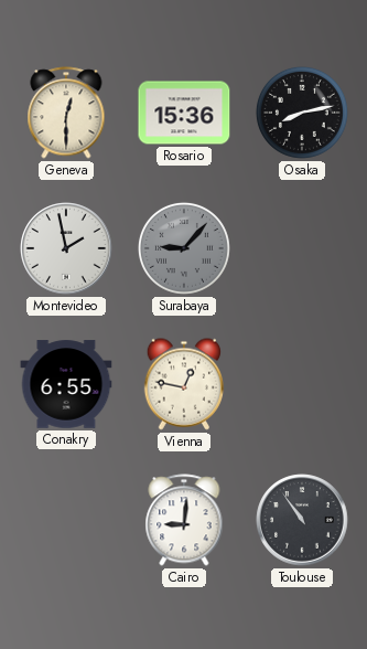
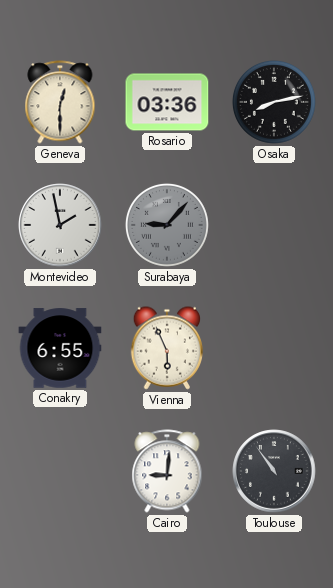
Rosario: 15:36 -> 03:36
Vienna: 12:47 -> 5:56
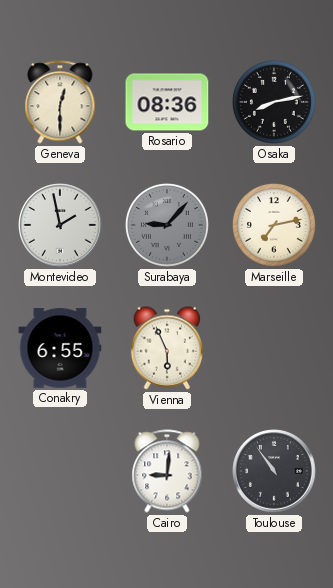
Rosario: 03:36 -> 08:36
Marseille: none -> 7:13
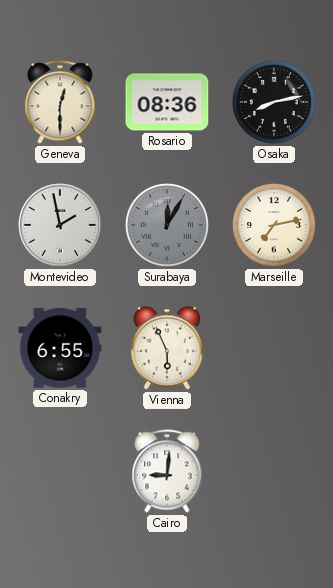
Surabaya: 9:07 -> 12:05
Toulouse: 10:54 -> none
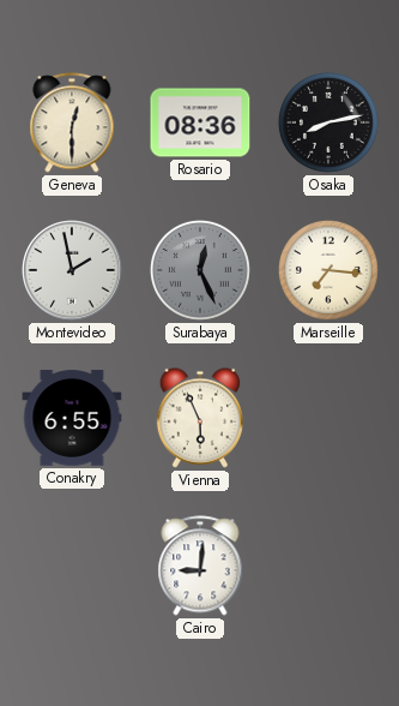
Surabaya: 12:05 -> 12:26
Marseille: 7:13 -> 7:16
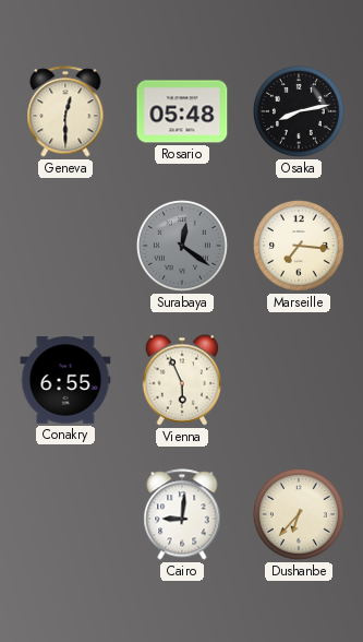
Rosario: 08:36 -> 05:48
Montevideo: 1:58 -> none
Surabaya: 12:26 -> 12:21
Dushanbe: none -> 6:37
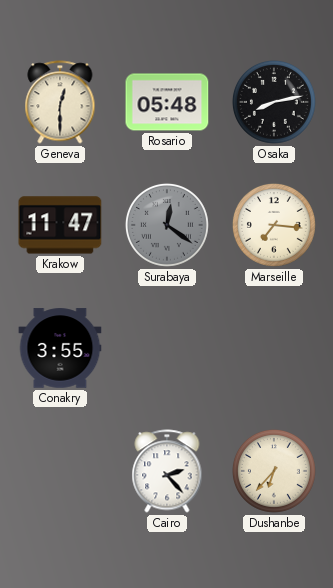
Krakow: none -> 11:47
Conakry: 6:55 -> 3:55
Vienna: 5:56 -> none
Cairo: 9:01 -> 2:23
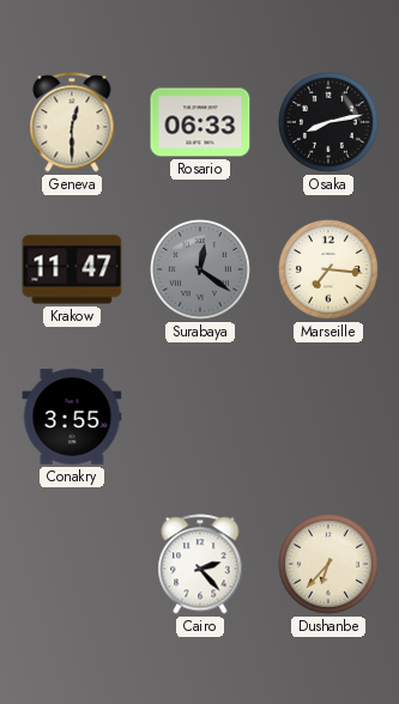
Rosario: 05:48 -> 06:33
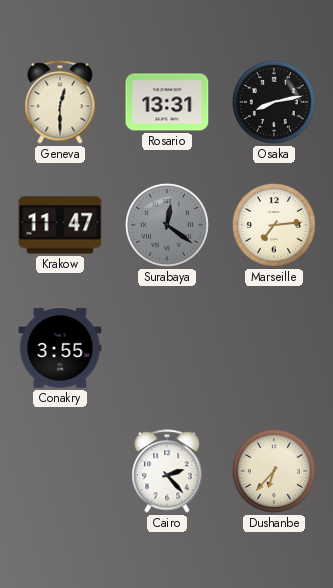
Rosario: 06:33 -> 13:31
Marseille: 7:16 -> 7:14
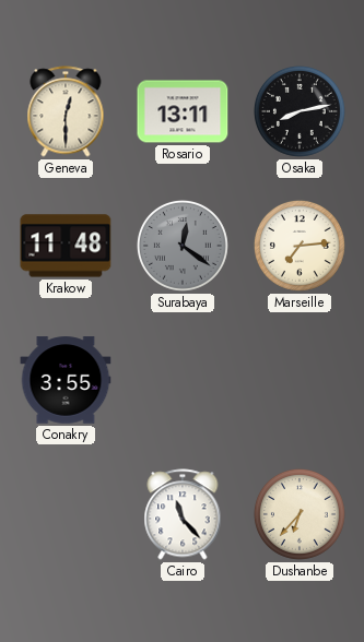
Rosario: 13:31 -> 13:11
Krakow: 11:47 -> 11:48
Cairo: 2:23 -> 11:23
